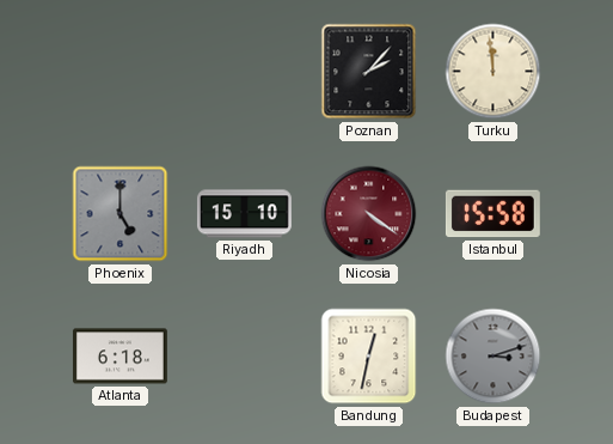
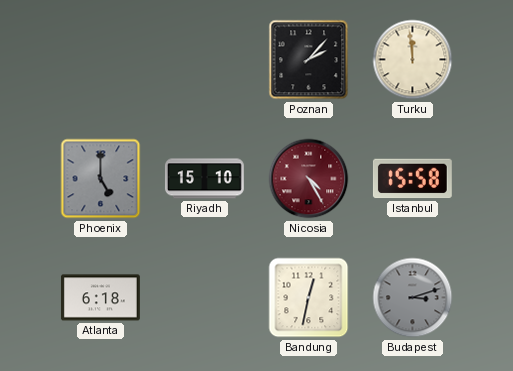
Nicosia: 4:21 -> 4:25
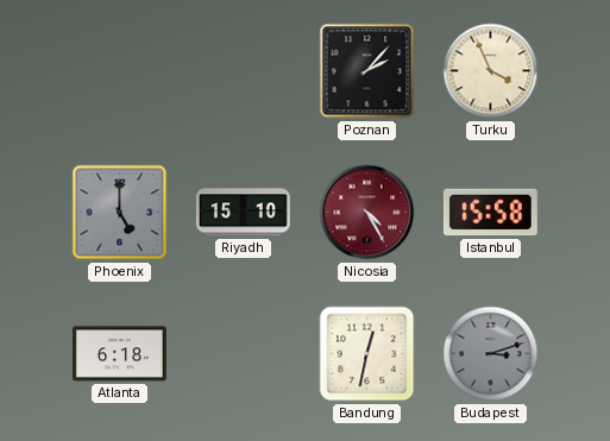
Turku: 11:59 -> 3:56
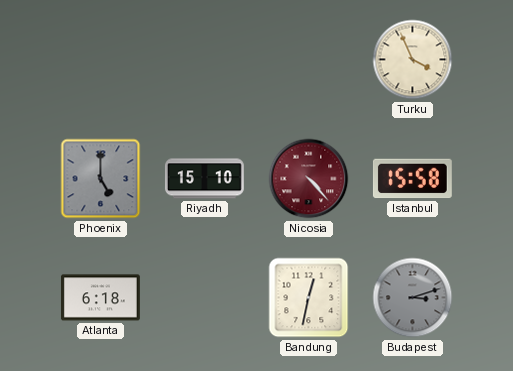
Poznan: 2:07 -> none
Nicosia: 4:25 -> 4:23
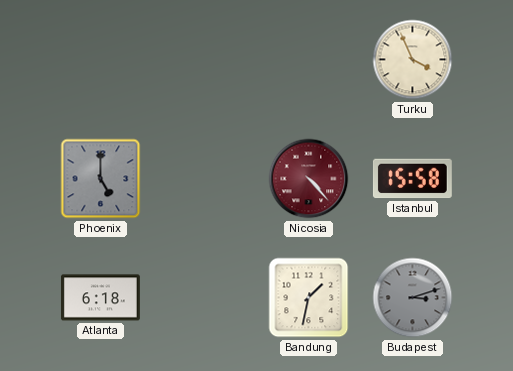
Riyadh: 15:10 -> none
Bandung: 12:32 -> 1:32
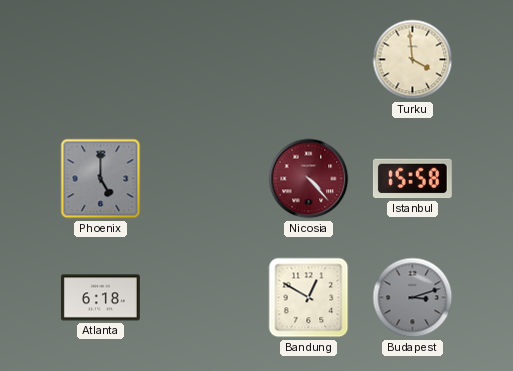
Turku: 3:56 -> 3:59
Bandung: 1:32 -> 12:50
